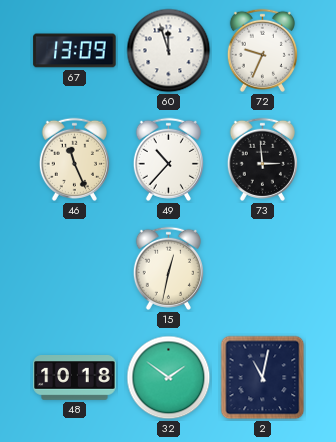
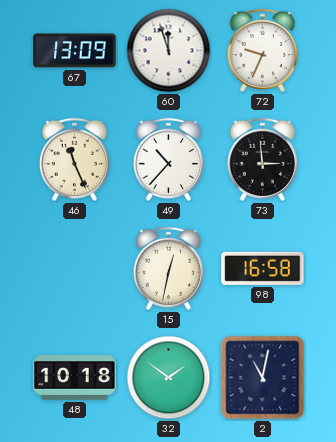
98: none -> 16:58
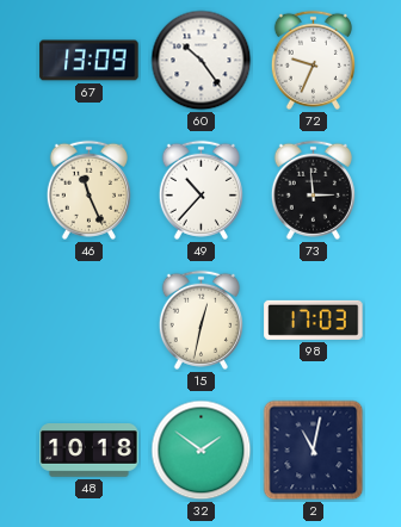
60: 11:57 -> 10:24
98: 16:58 -> 17:03
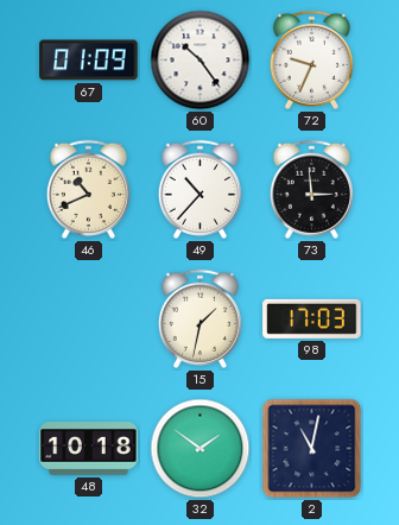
67: 13:09 -> 01:09
46: 11:26 -> 10:41
15: 12:32 -> 1:32
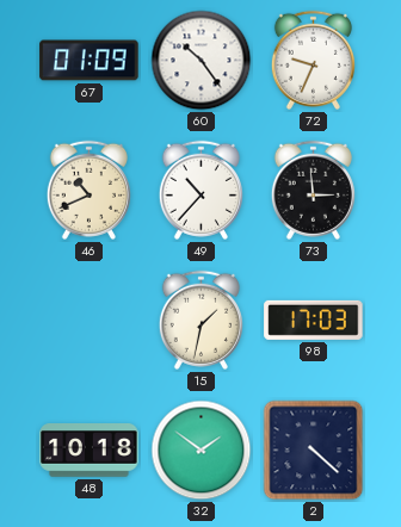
2: 11:02 -> 4:22
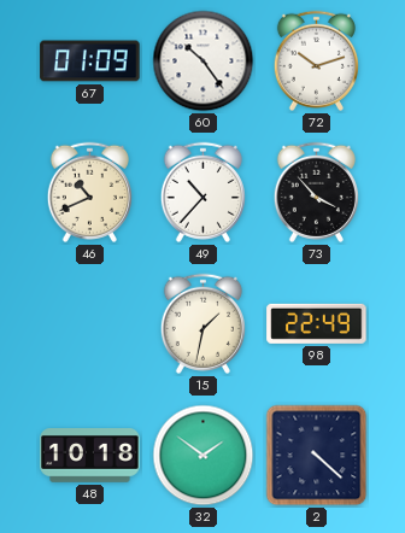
72: 9:34 -> 10:12
73: 2:59 -> 3:53
98: 17:03 -> 22:49
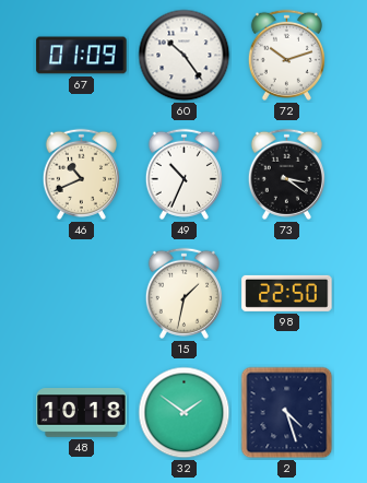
49: 10:37 -> 10:34
73: 3:53 -> 3:21
98: 22:49 -> 22:50
2: 4:22 -> 4:27
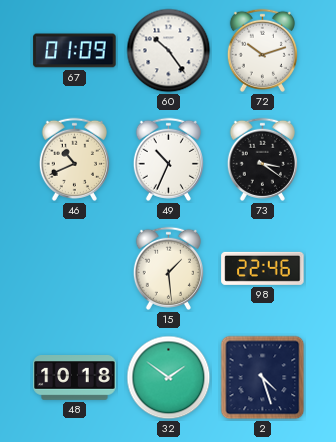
15: 1:32 -> 1:29
98: 22:50 -> 22:46
